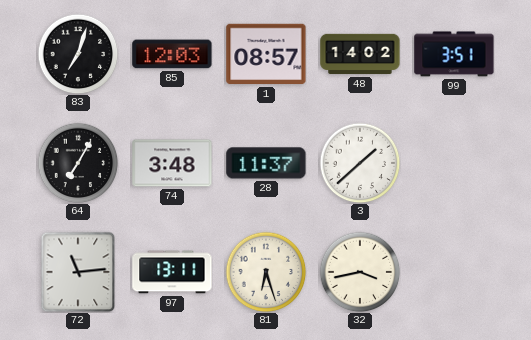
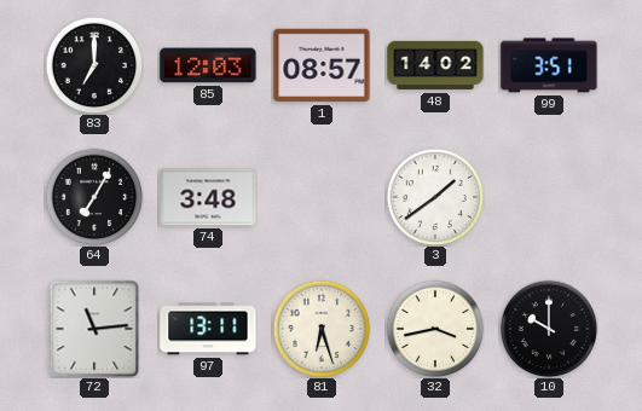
83: 7:03 -> 7:00
28: 11:37 -> none
3: 1:38 -> 1:39
10: none -> 10:00
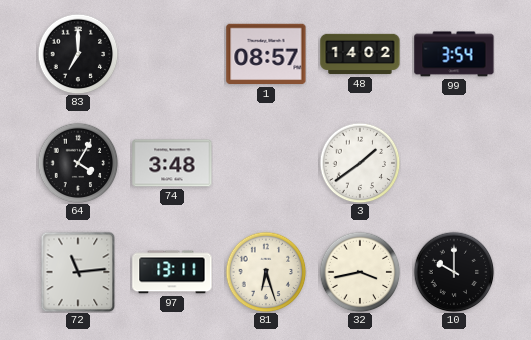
85: 12:03 -> none
99: 3:51 -> 3:54
64: 7:05 -> 4:05
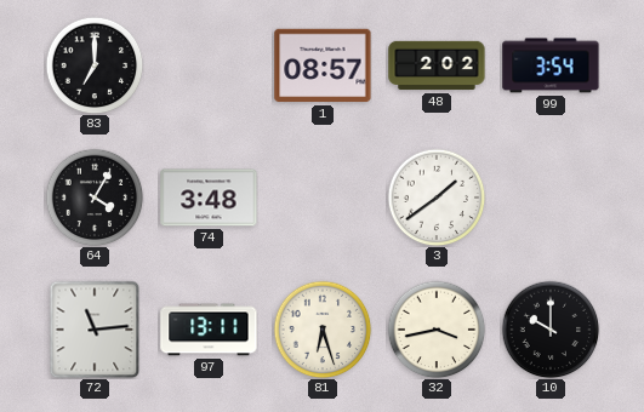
48: 14:02 -> 2:02
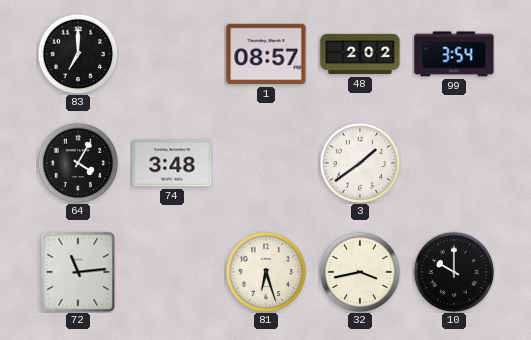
97: 13:11 -> none
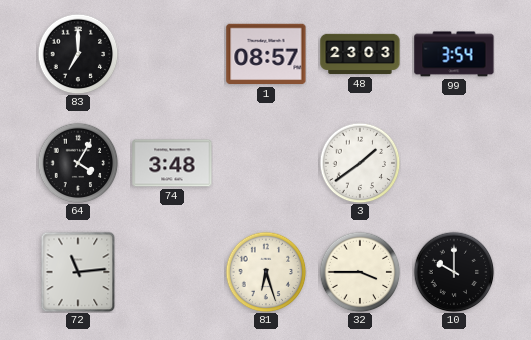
48: 2:02 -> 23:03
32: 3:43 -> 3:45
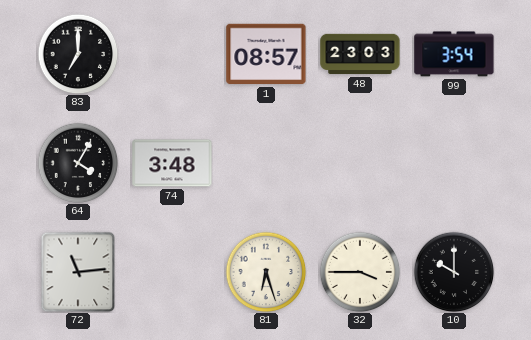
3: 1:39 -> none
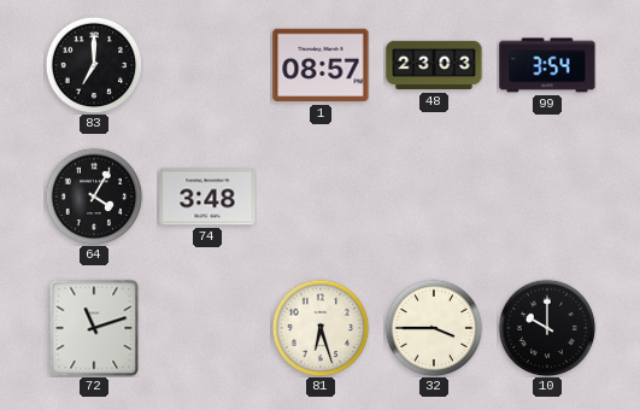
72: 11:14 -> 11:12
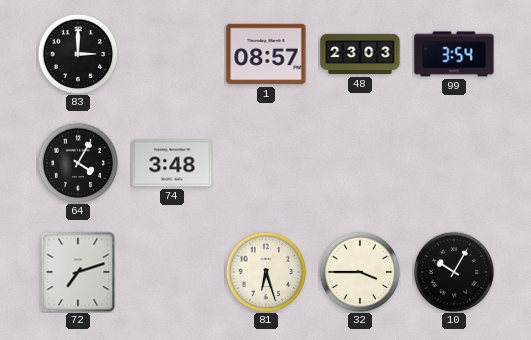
83: 7:00 -> 3:00
72: 11:12 -> 7:12
10: 10:00 -> 10:05
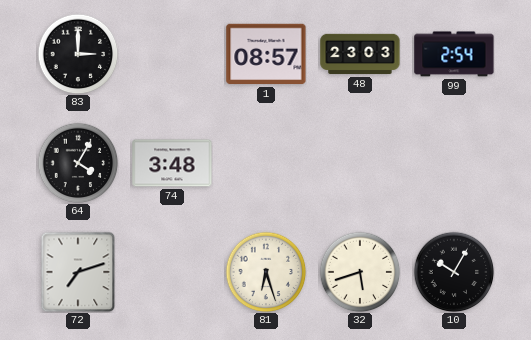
99: 3:54 -> 2:54
32: 3:45 -> 5:42
